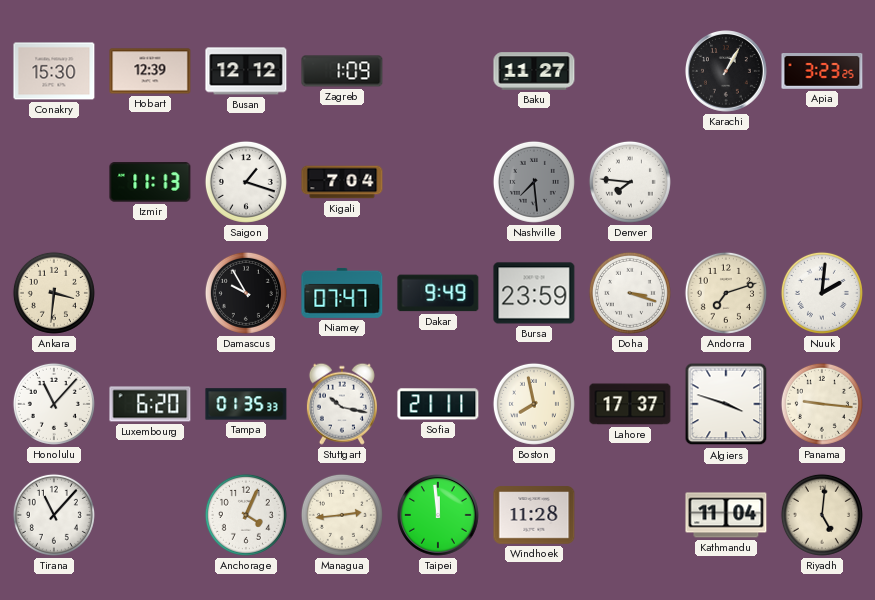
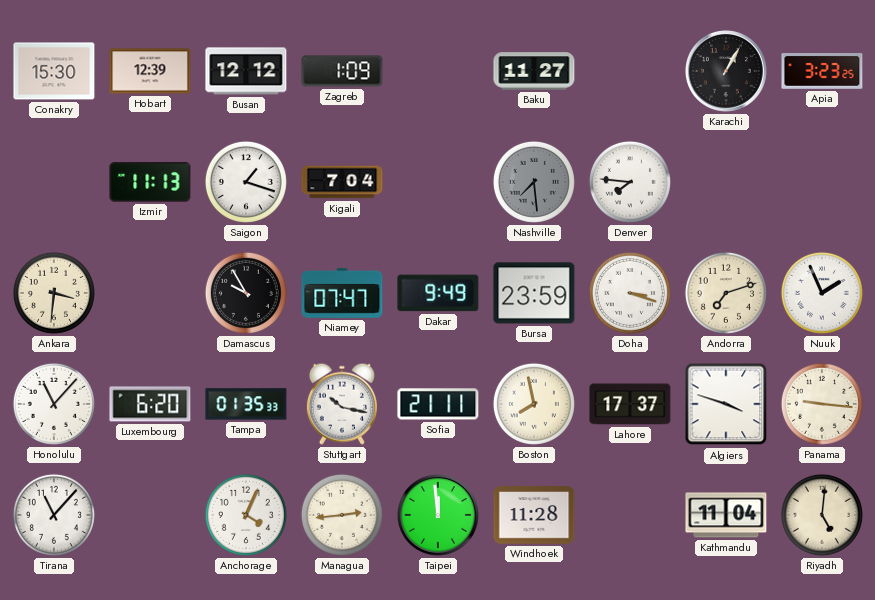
Nuuk: 2:01 -> 1:56
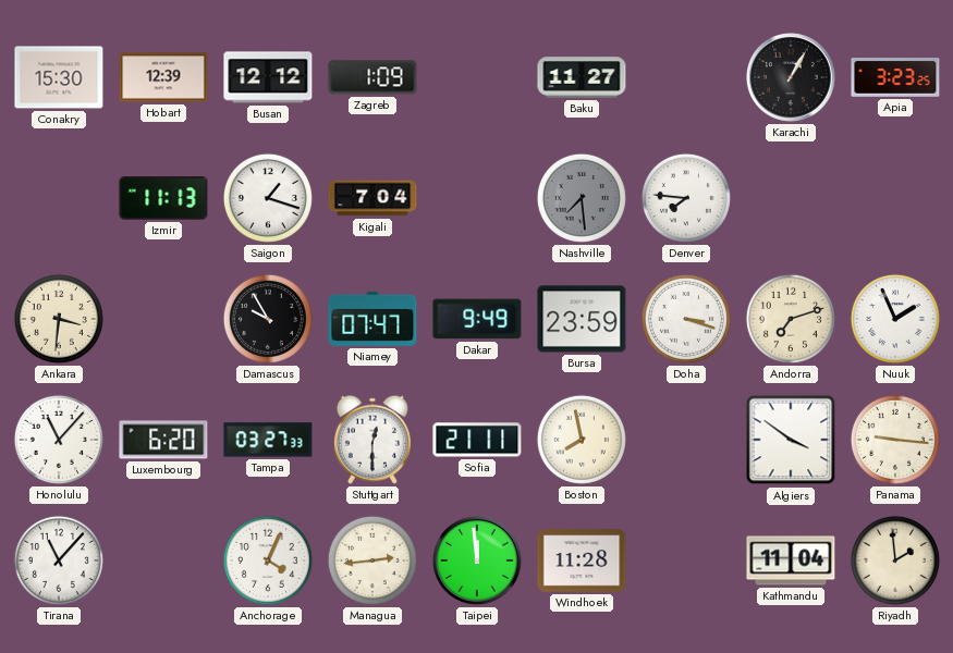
Tampa: 01:35 -> 03:27
Stuttgart: 10:17 -> 12:30
Lahore: 17:37 -> none
Algiers: 3:48 -> 3:51
Riyadh: 5:01 -> 1:59
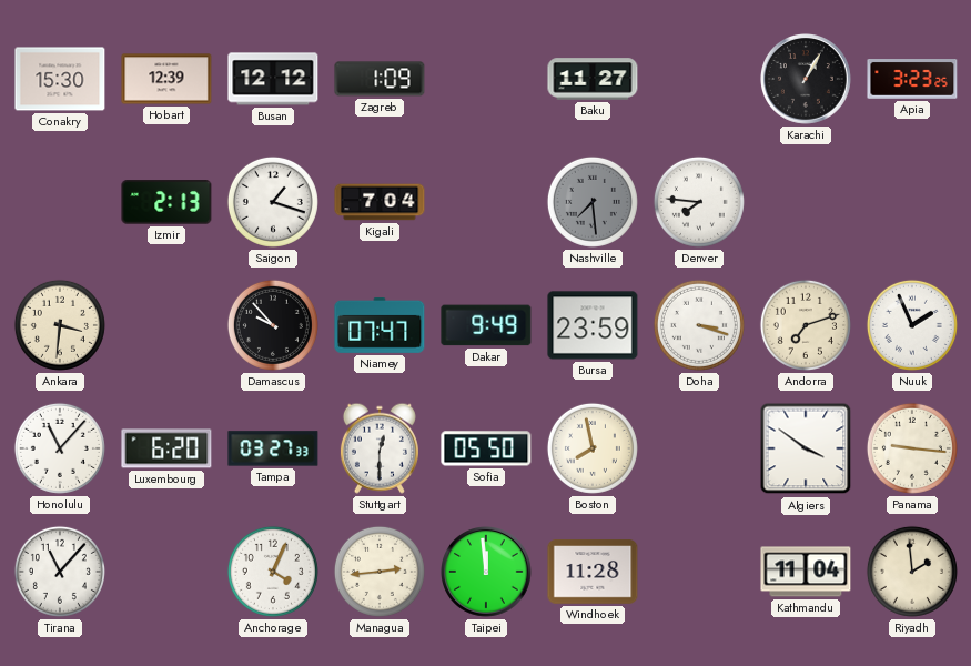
Izmir: 11:13 -> 2:13
Damascus: 9:55 -> 9:53
Sofia: 21:11 -> 05:50
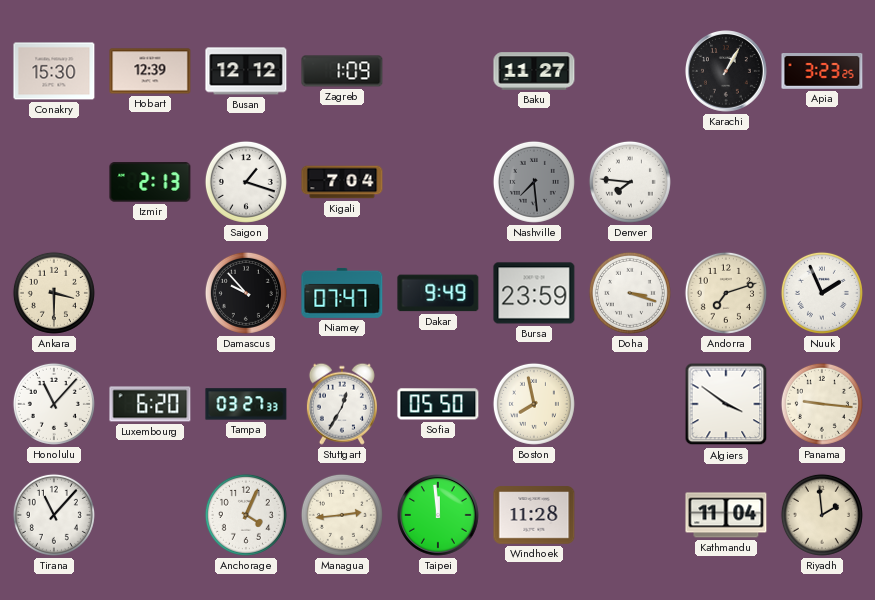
Ankara: 3:31 -> 3:30
Stuttgart: 12:30 -> 12:35
